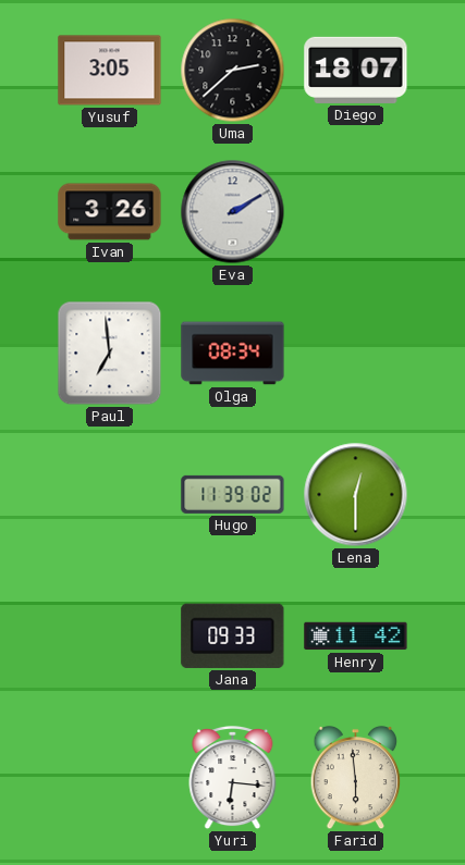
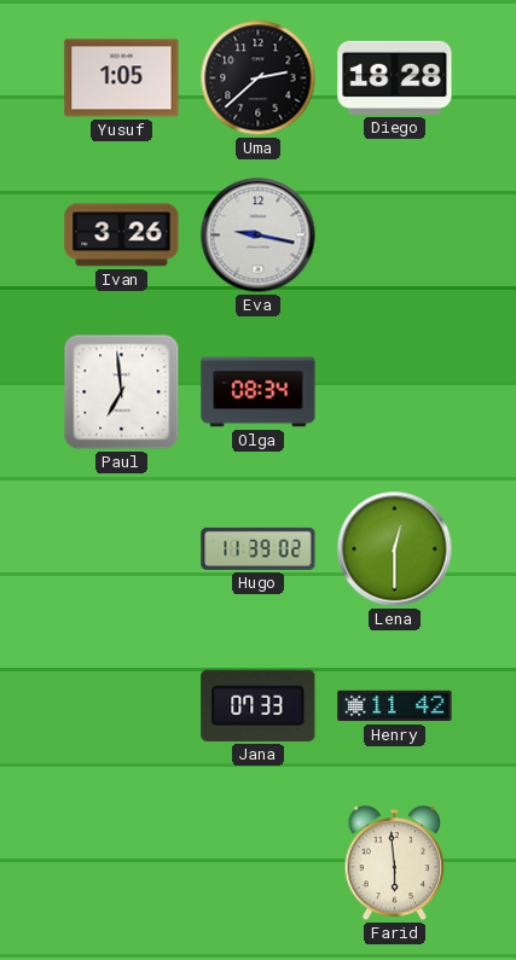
Yusuf: 3:05 -> 1:05
Diego: 18:07 -> 18:28
Eva: 2:10 -> 9:17
Jana: 09:33 -> 07:33
Yuri: 6:16 -> none
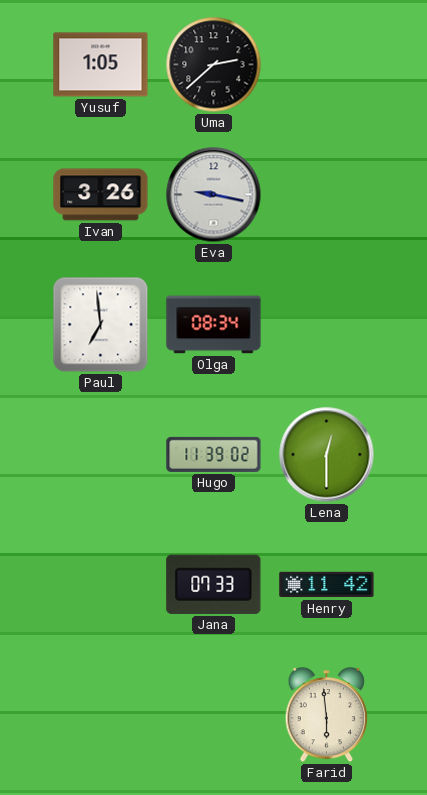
Diego: 18:28 -> none
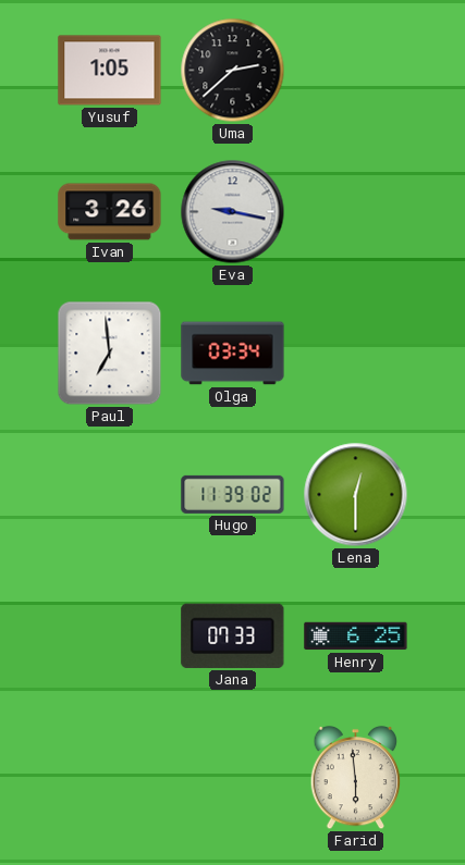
Olga: 08:34 -> 03:34
Henry: 11:42 -> 6:25
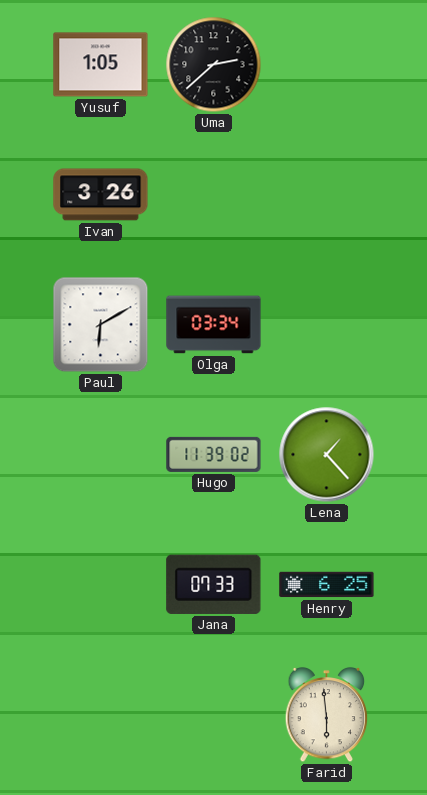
Eva: 9:17 -> none
Paul: 6:59 -> 6:10
Lena: 12:30 -> 1:23
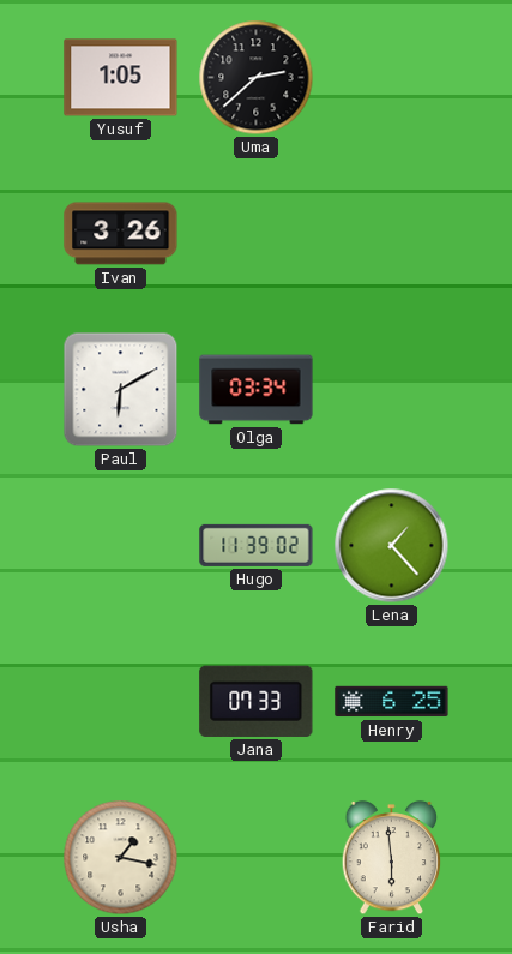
Usha: none -> 1:17
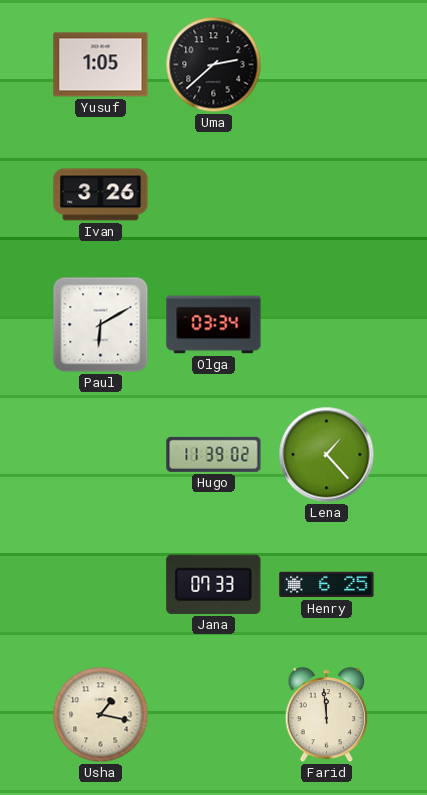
Farid: 5:59 -> 11:59
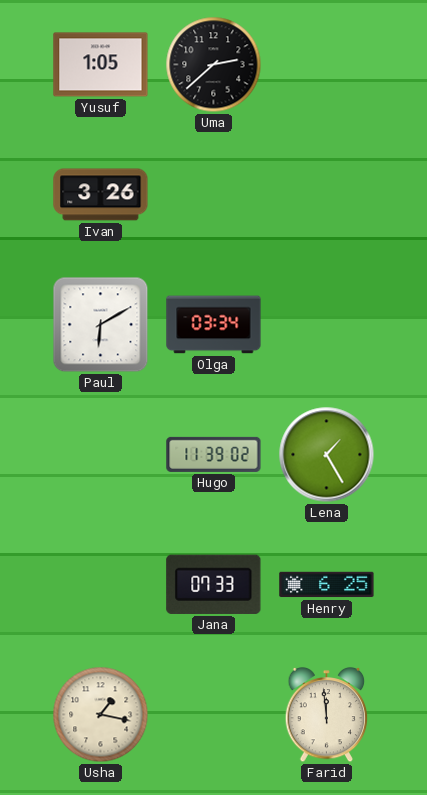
Lena: 1:23 -> 1:25
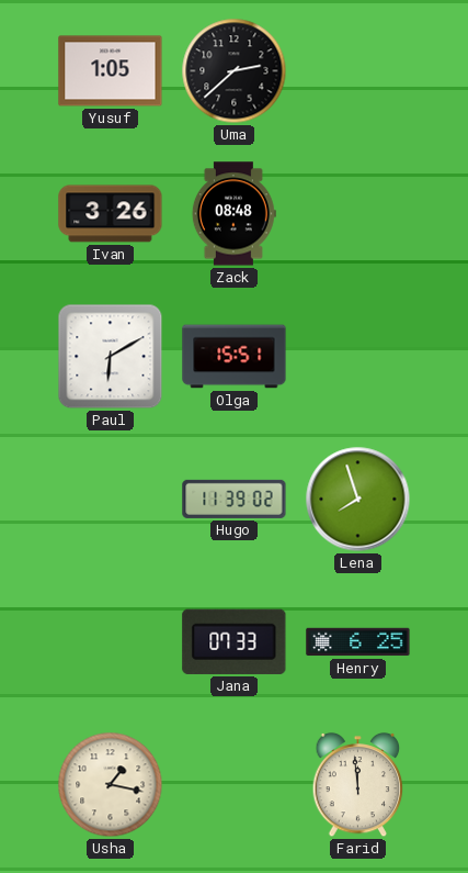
Zack: none -> 08:48
Olga: 03:34 -> 15:51
Lena: 1:25 -> 7:57
